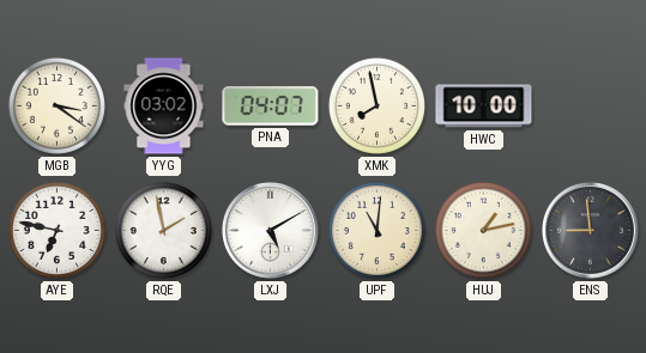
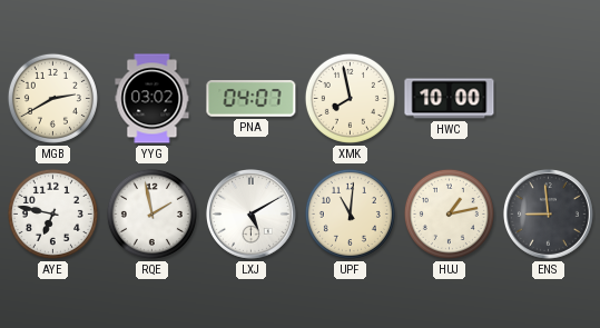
MGB: 3:21 -> 2:40
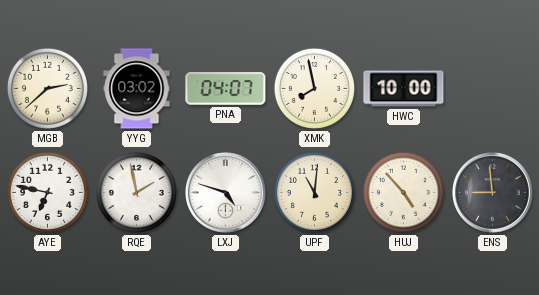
MGB: 2:40 -> 2:38
LXJ: 5:10 -> 4:48
HUJ: 1:13 -> 4:53
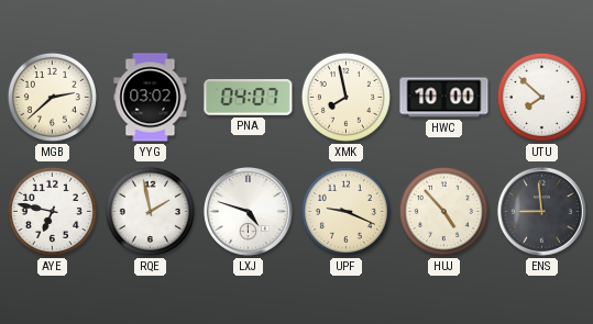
UTU: none -> 7:52
UPF: 11:01 -> 9:19
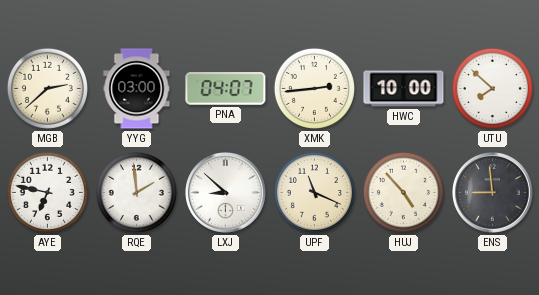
YYG: 03:02 -> 03:00
XMK: 7:58 -> 2:44
RQE: 1:58 -> 1:59
LXJ: 4:48 -> 8:52
UPF: 9:19 -> 11:19
